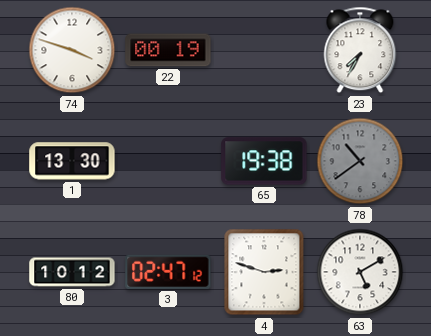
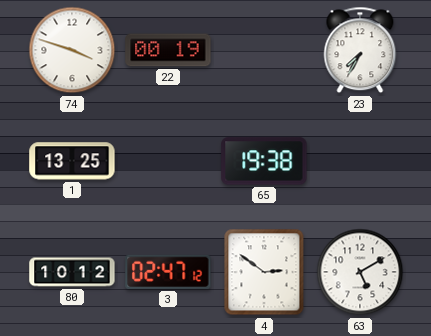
1: 13:30 -> 13:25
78: 10:39 -> none
4: 2:48 -> 2:51
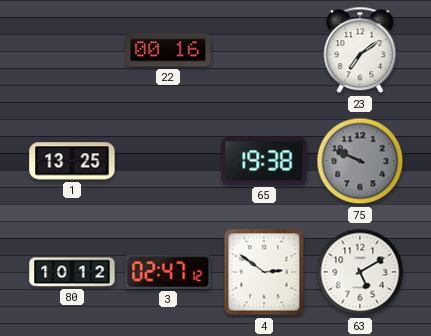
74: 3:48 -> none
22: 00:19 -> 00:16
23: 7:35 -> 7:09
75: none -> 9:49
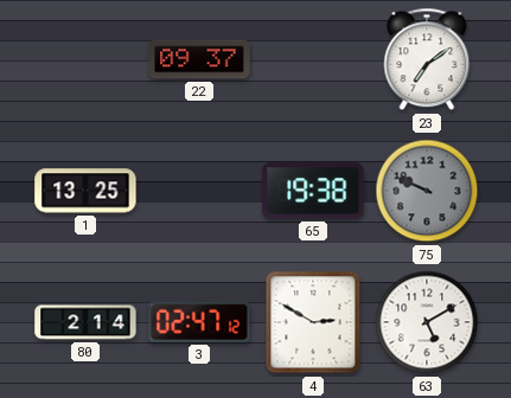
22: 00:16 -> 09:37
80: 10:12 -> 2:14
4: 2:51 -> 2:50
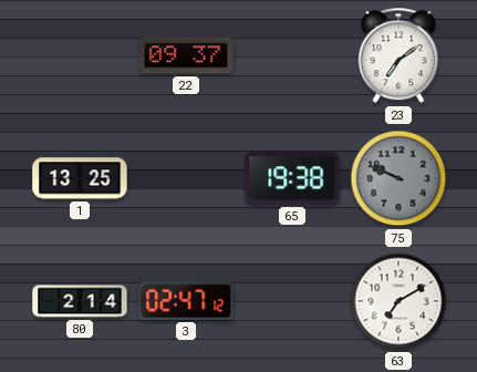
4: 2:50 -> none
63: 5:10 -> 7:10
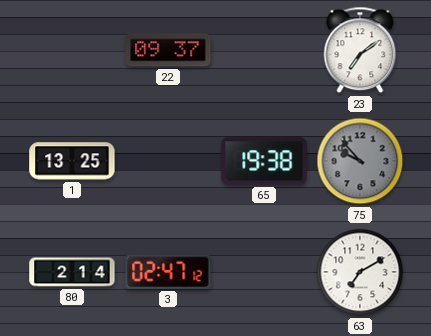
75: 9:49 -> 9:53
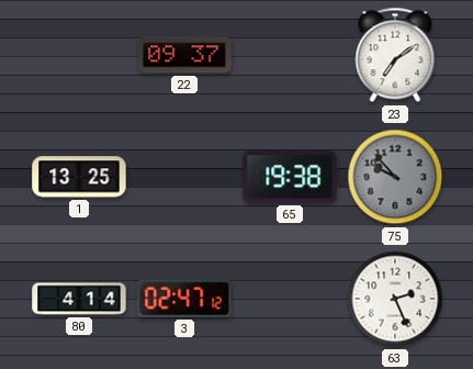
80: 2:14 -> 4:14
63: 7:10 -> 2:26
